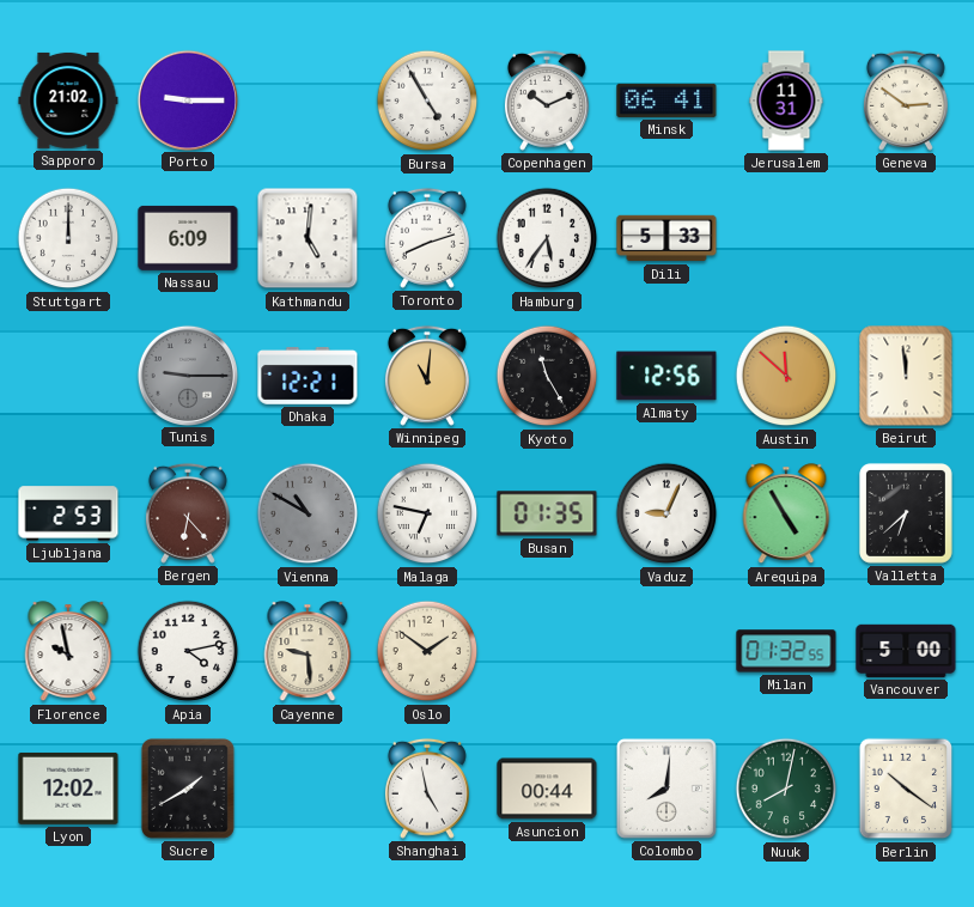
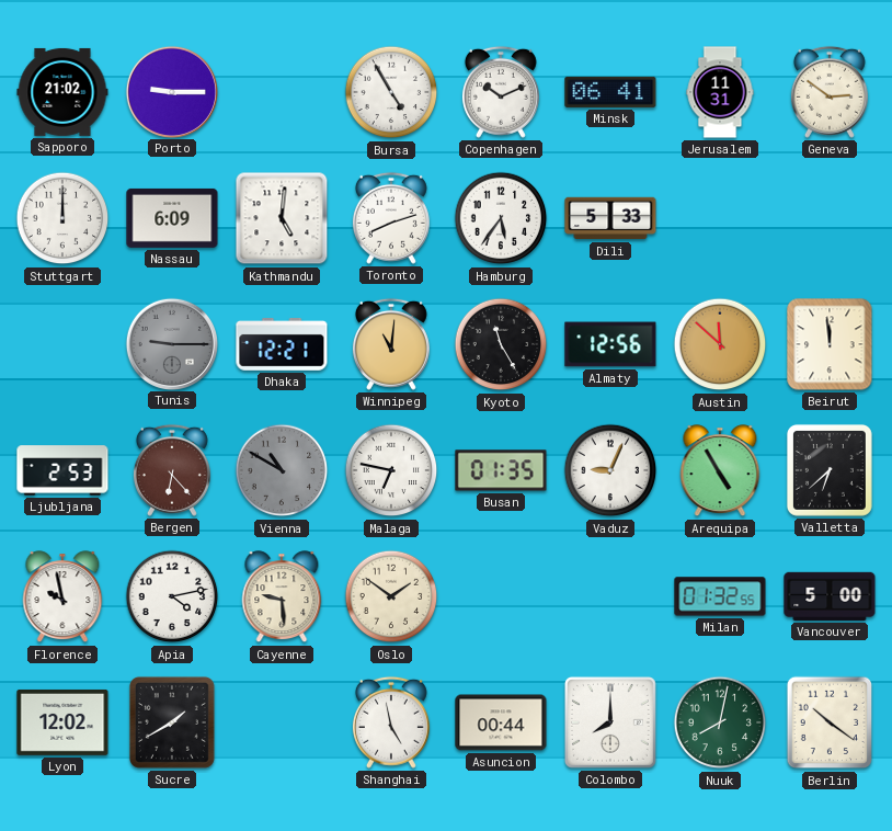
Colombo: 8:01 -> 8:00
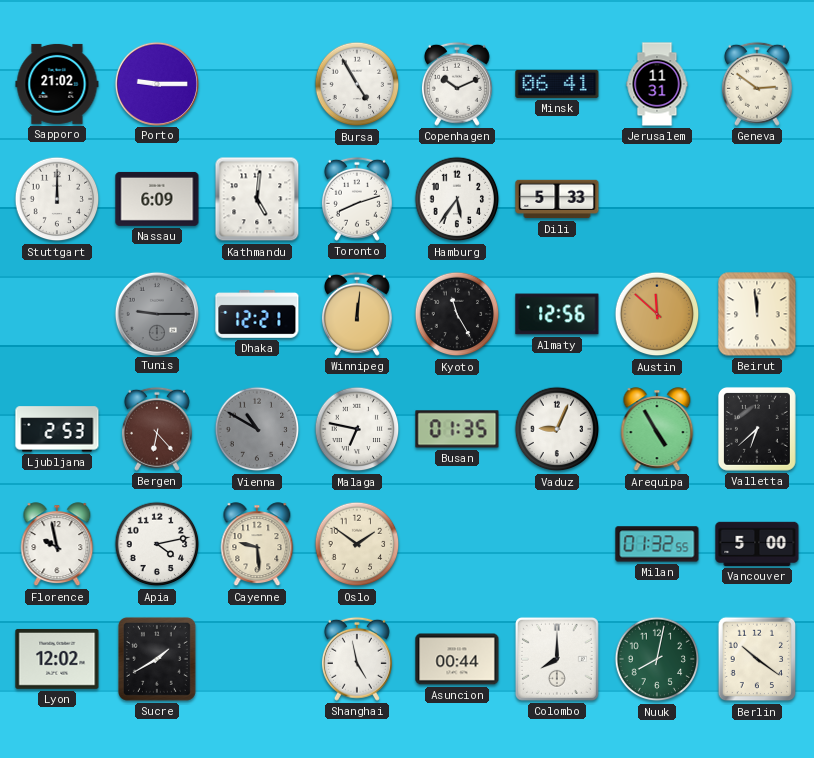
Winnipeg: 11:01 -> 12:01
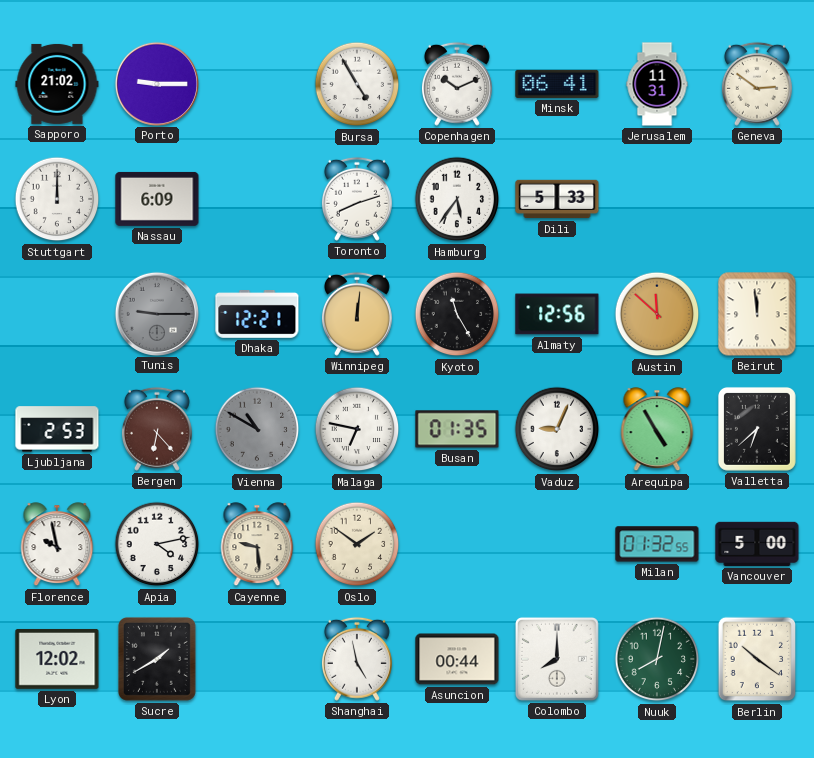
Kathmandu: 5:01 -> none
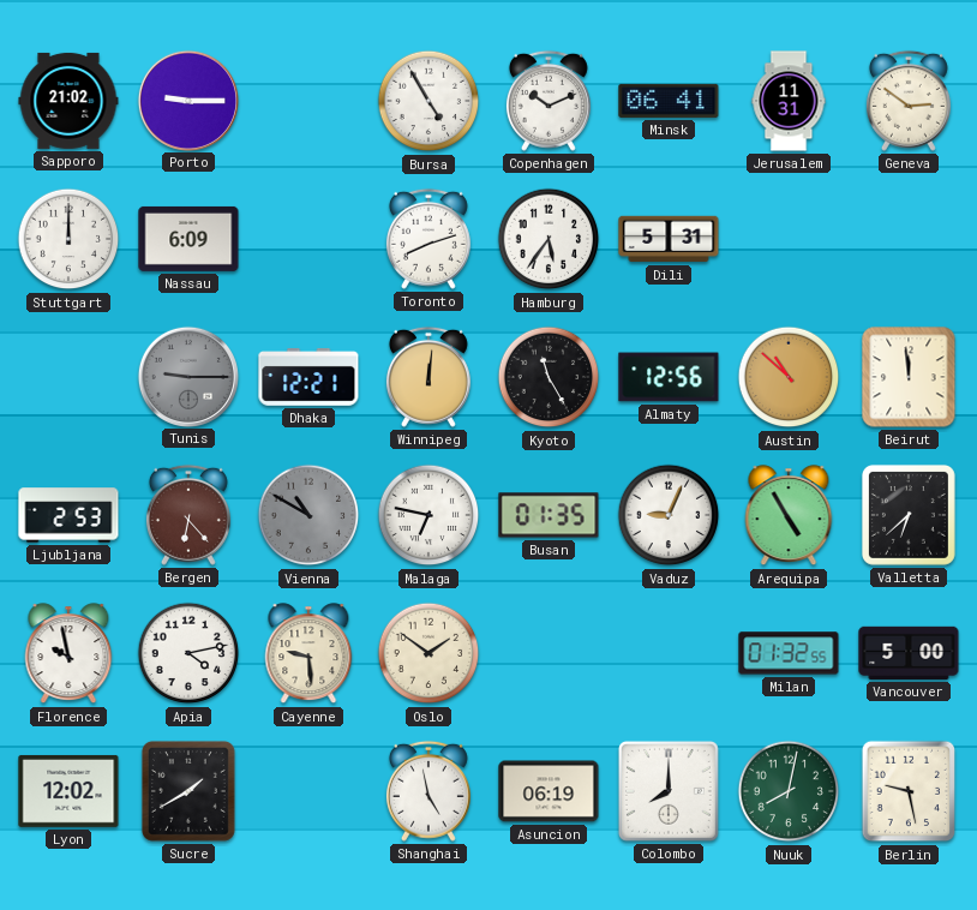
Dili: 5:33 -> 5:31
Austin: 11:52 -> 10:52
Asuncion: 00:44 -> 06:19
Berlin: 10:21 -> 9:28
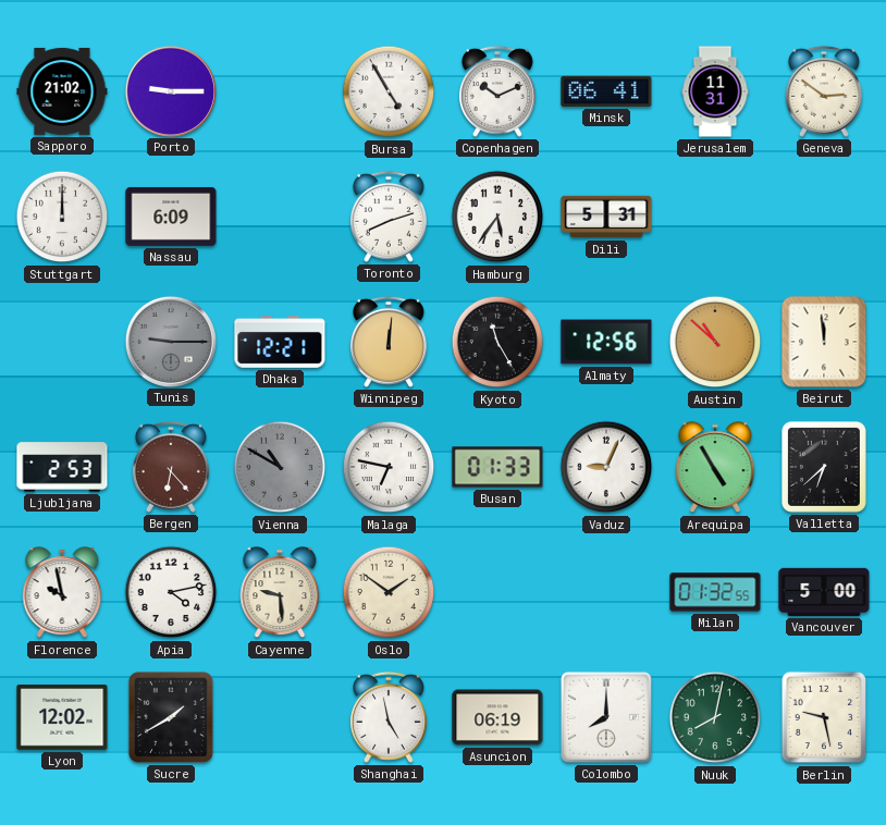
Busan: 01:35 -> 01:33
